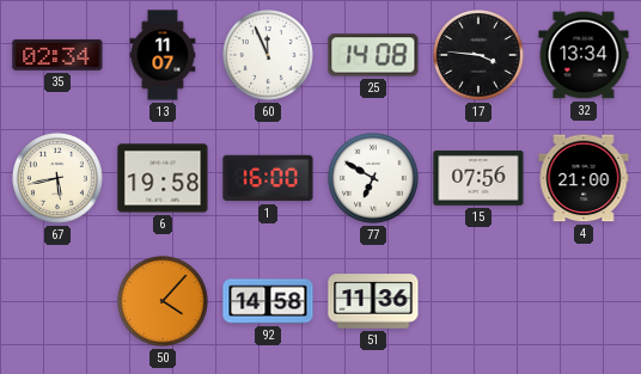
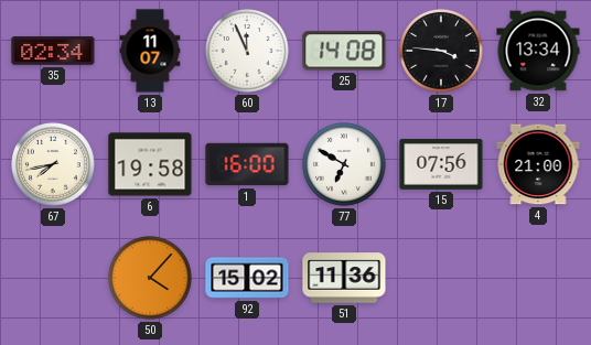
67: 5:43 -> 7:43
92: 14:58 -> 15:02
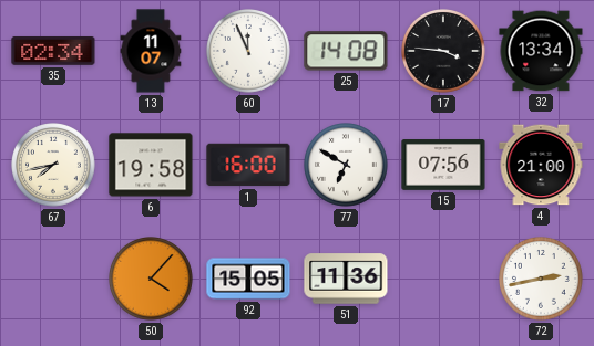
92: 15:02 -> 15:05
72: none -> 2:43
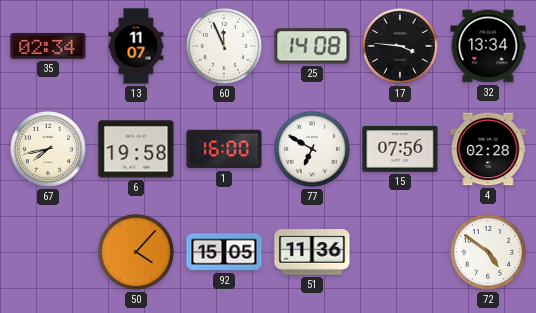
4: 21:00 -> 02:28
72: 2:43 -> 4:51
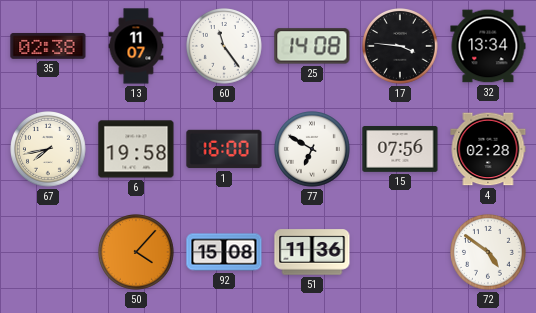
35: 02:34 -> 02:38
60: 11:56 -> 11:24
92: 15:05 -> 15:08
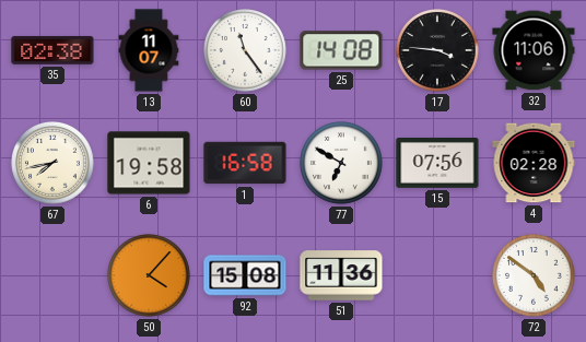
32: 13:34 -> 11:06
1: 16:00 -> 16:58
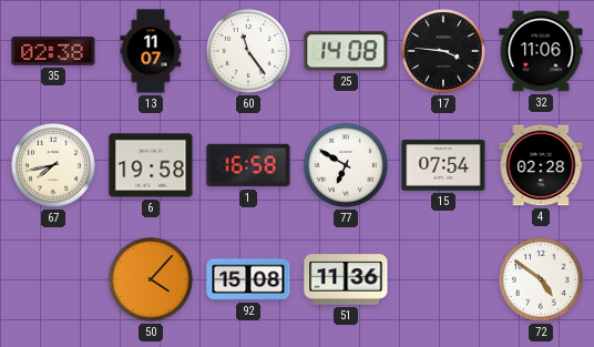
15: 07:56 -> 07:54
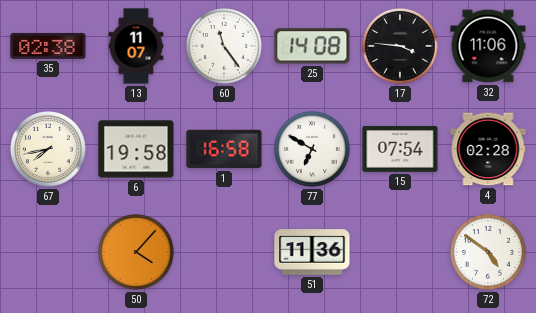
92: 15:08 -> none
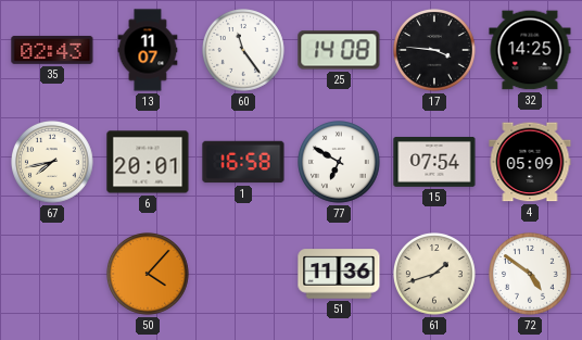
35: 02:38 -> 02:43
32: 11:06 -> 14:25
6: 19:58 -> 20:01
4: 02:28 -> 05:09
61: none -> 1:42
